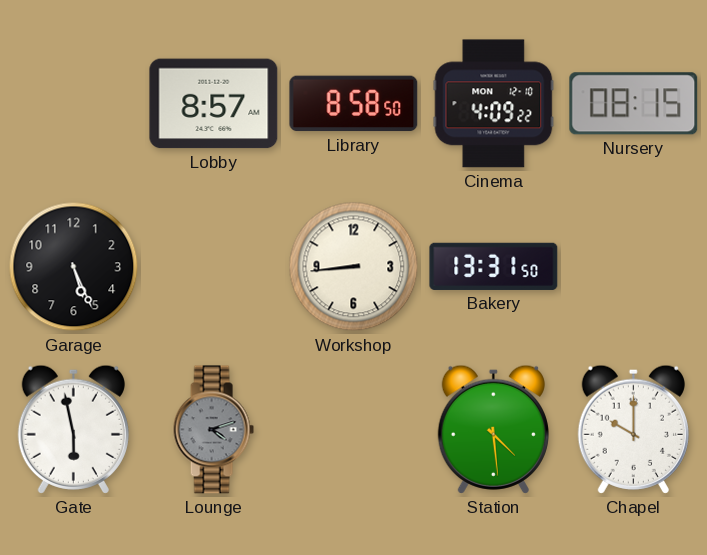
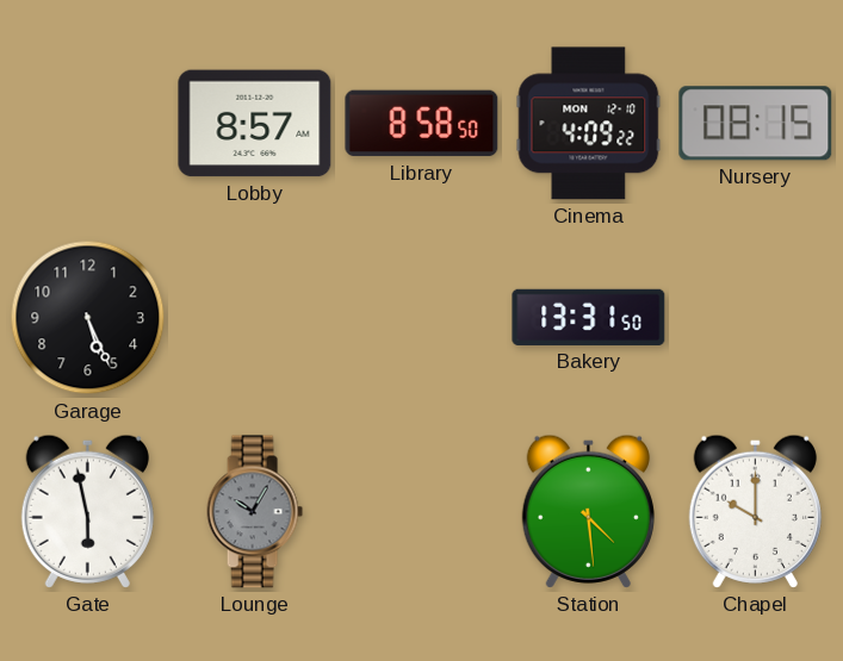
Workshop: 8:44 -> none
Lounge: 4:12 -> 10:05
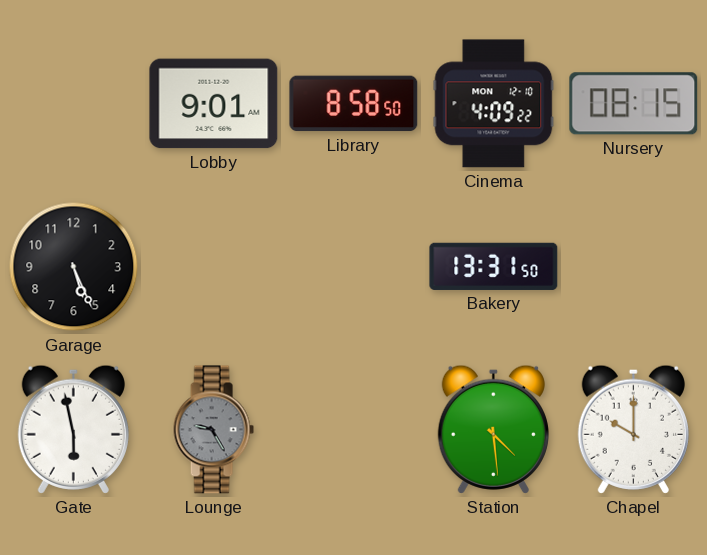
Lobby: 8:57 -> 9:01
Lounge: 10:05 -> 9:25
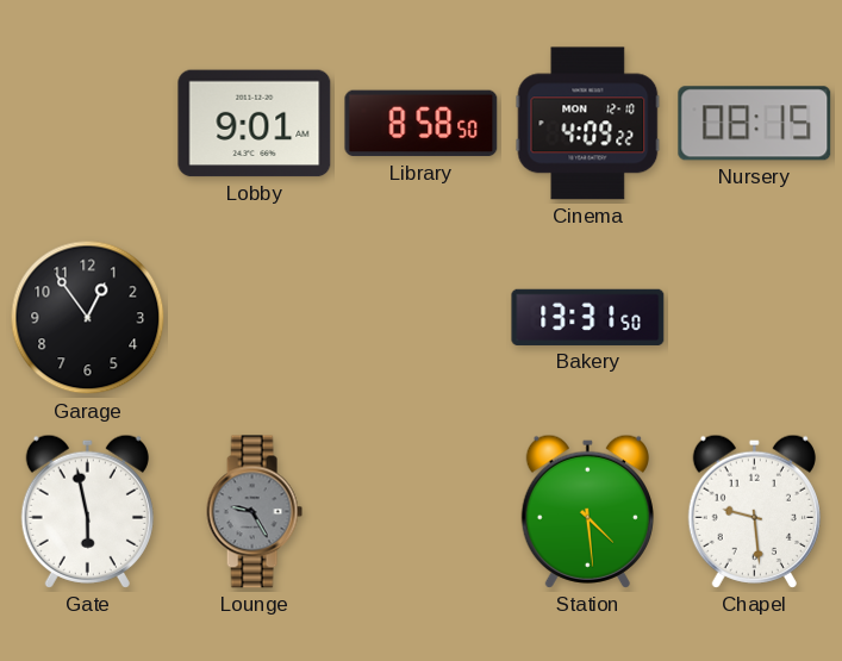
Garage: 5:26 -> 12:54
Chapel: 10:00 -> 9:29
